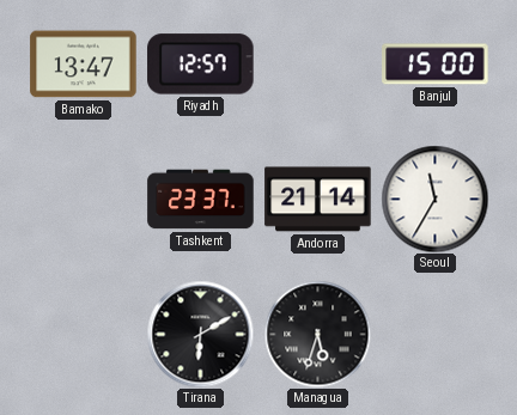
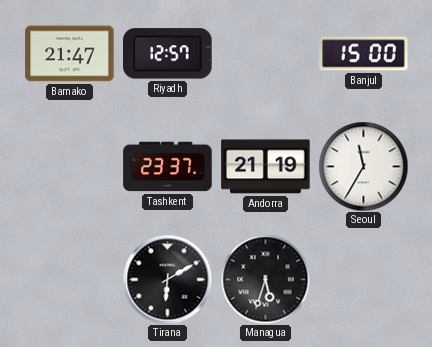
Bamako: 13:47 -> 21:47
Andorra: 21:14 -> 21:19
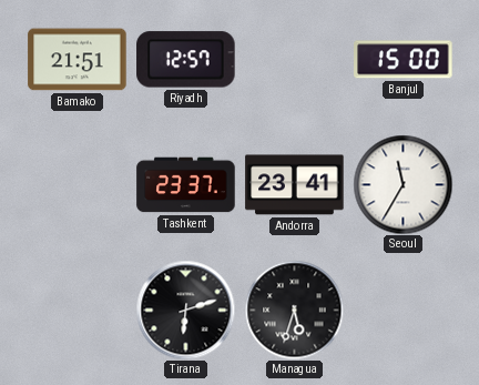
Bamako: 21:47 -> 21:51
Andorra: 21:19 -> 23:41
Tirana: 6:10 -> 6:12
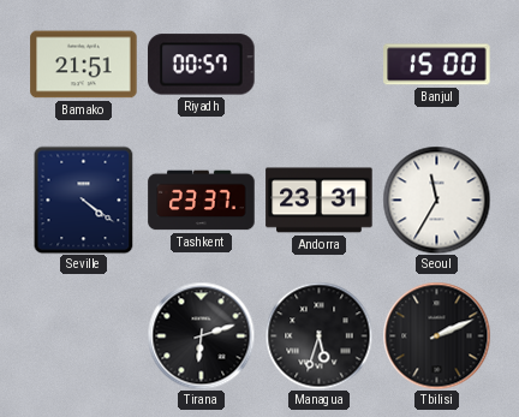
Riyadh: 12:57 -> 00:57
Seville: none -> 4:21
Andorra: 23:41 -> 23:31
Tbilisi: none -> 2:11
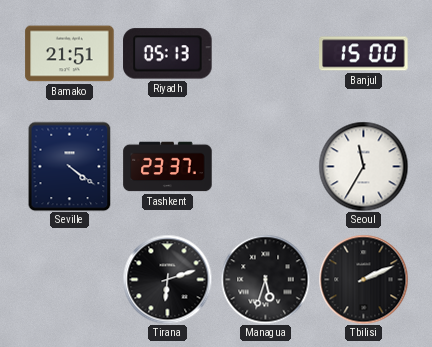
Riyadh: 00:57 -> 05:13
Andorra: 23:31 -> none
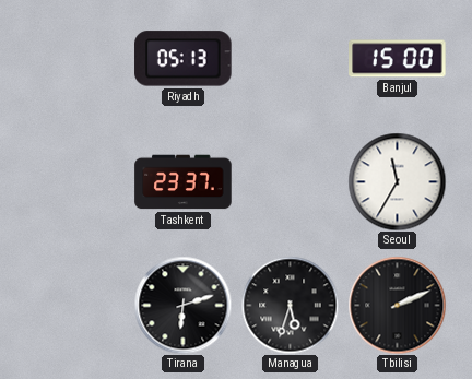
Bamako: 21:51 -> none
Seville: 4:21 -> none
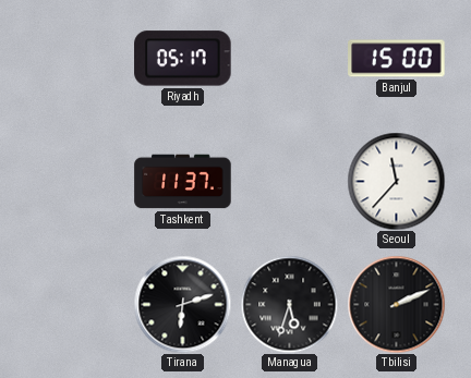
Riyadh: 05:13 -> 05:17
Tashkent: 23:37 -> 11:37
Seoul: 11:35 -> 11:37
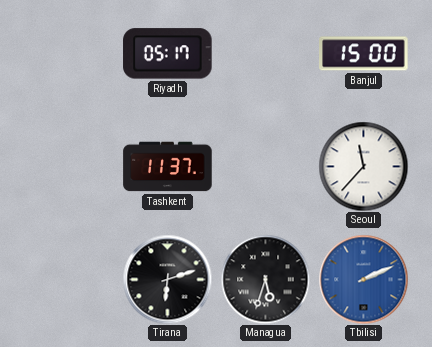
Tbilisi dial: black -> blue
